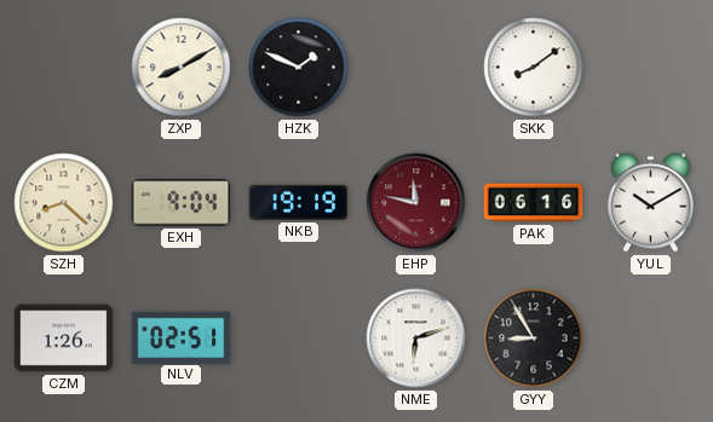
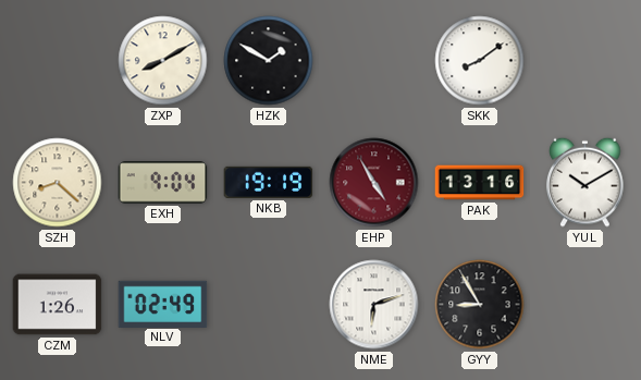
HZK: 1:49 -> 1:50
EHP: 11:47 -> 4:55
PAK: 06:16 -> 13:16
NLV: 02:51 -> 02:49
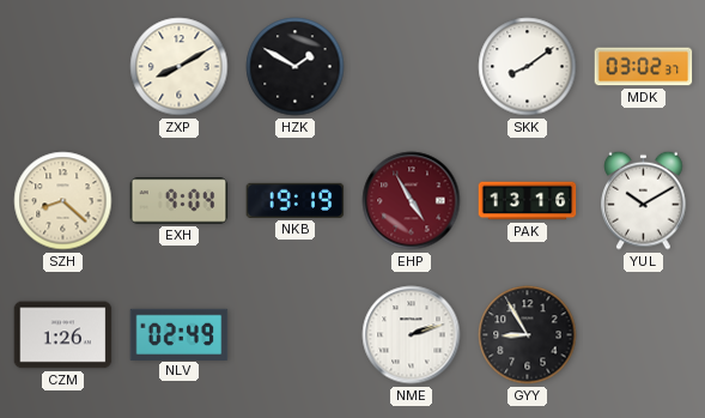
MDK: none -> 03:02
NME: 6:12 -> 2:12
